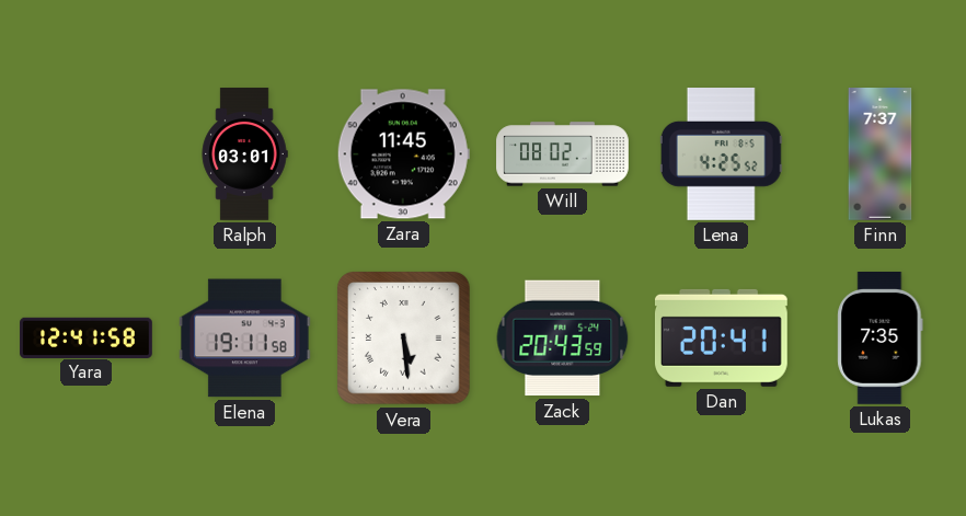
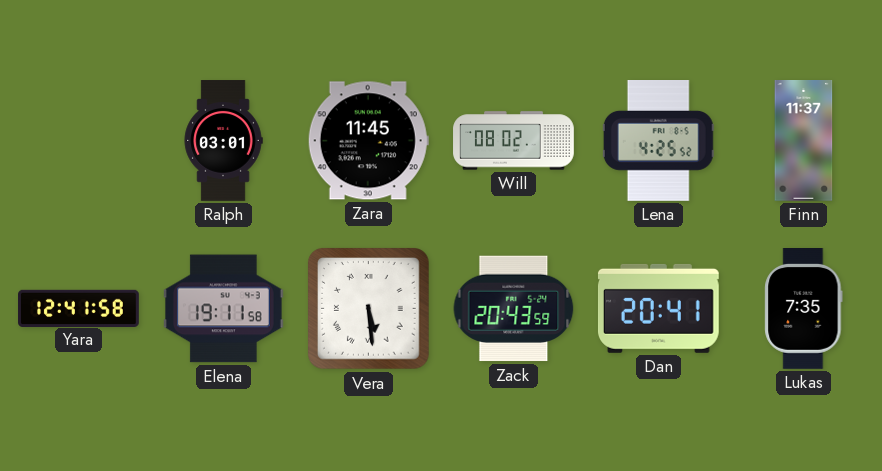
Finn: 7:37 -> 11:37
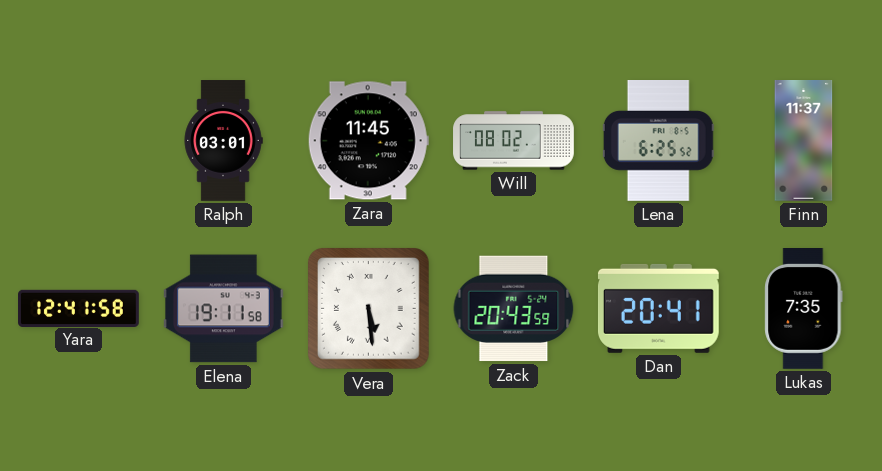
Lena: 4:25 -> 6:25
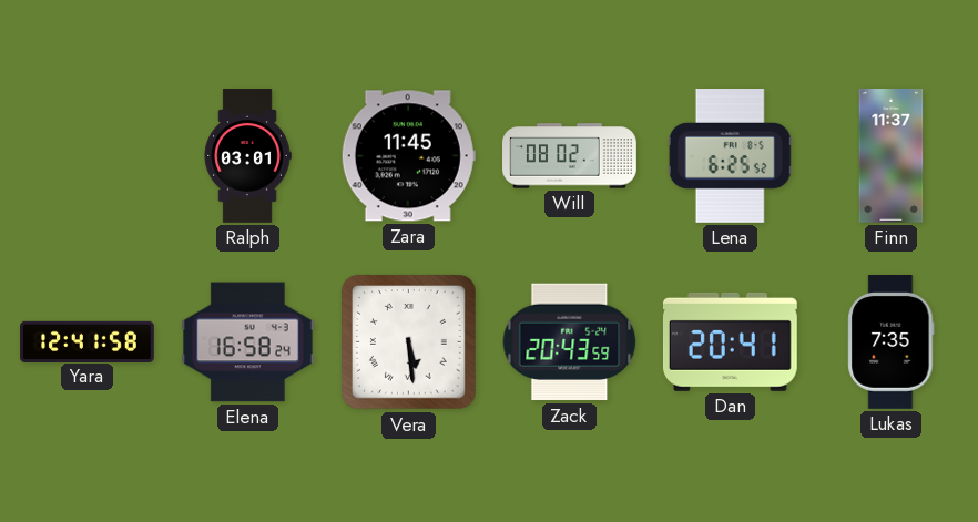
Elena: 19:11 -> 16:58
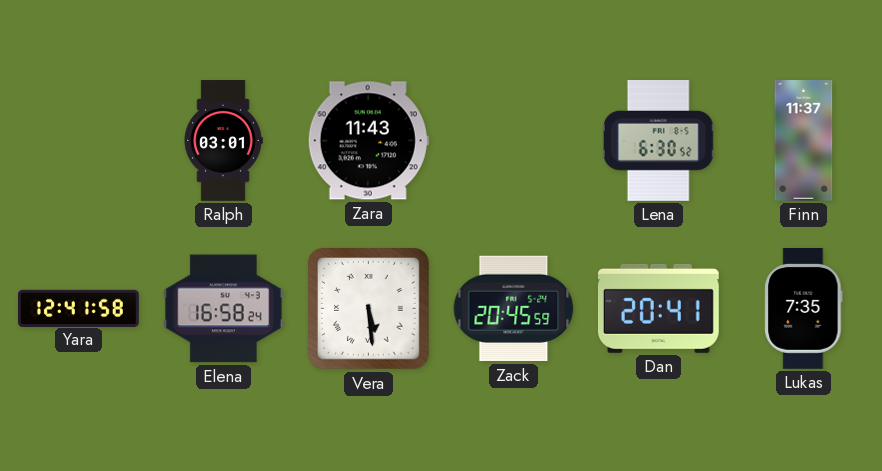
Zara: 11:45 -> 11:43
Will: 08:02 -> none
Lena: 6:25 -> 6:30
Zack: 20:43 -> 20:45
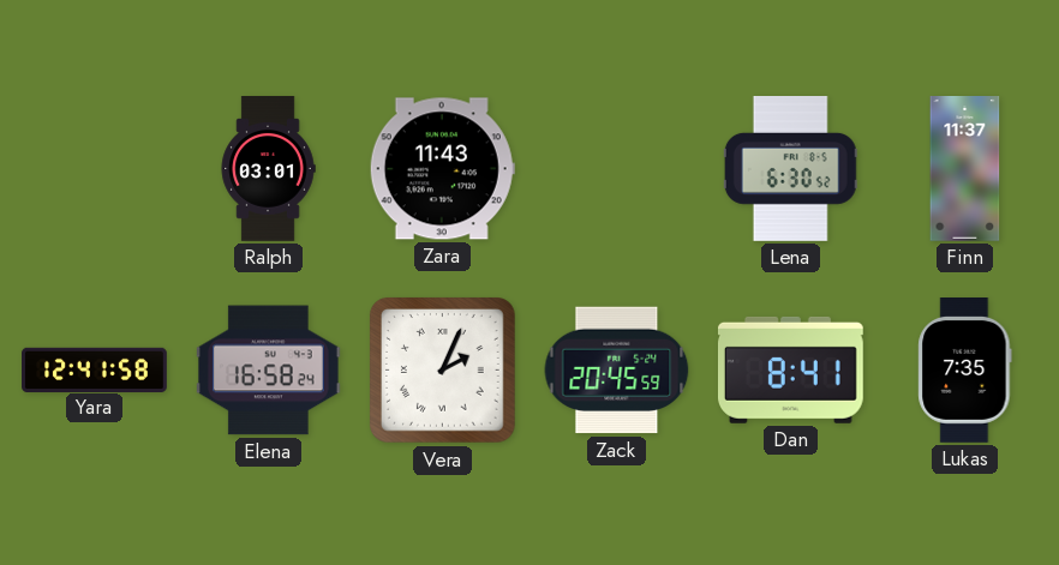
Vera: 5:29 -> 2:04
Dan: 20:41 -> 8:41
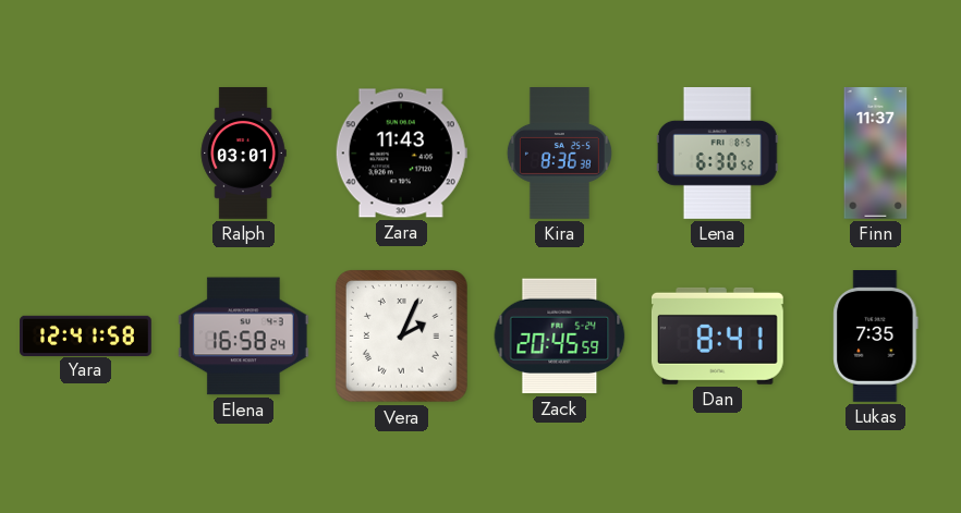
Kira: none -> 8:36
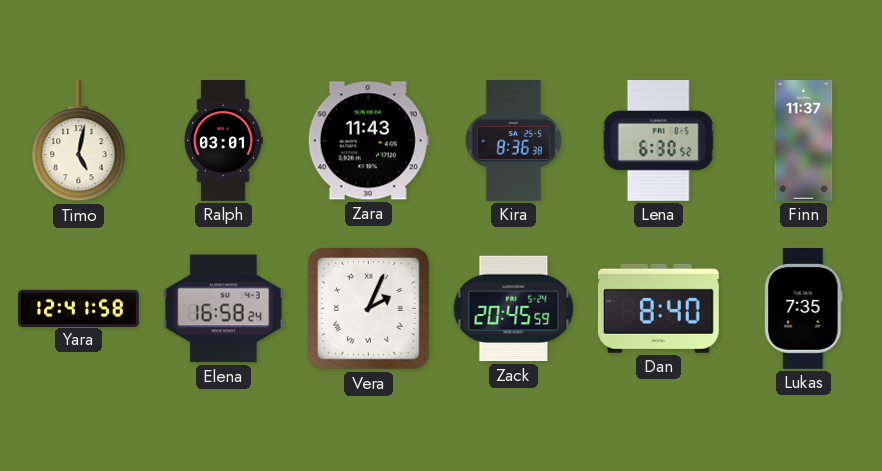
Timo: none -> 5:02
Dan: 8:41 -> 8:40
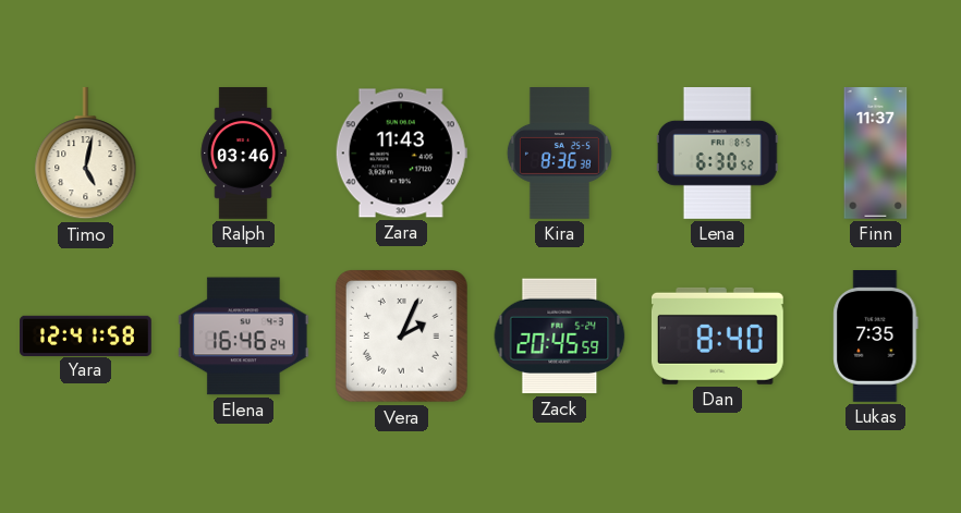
Ralph: 03:01 -> 03:46
Elena: 16:58 -> 16:46
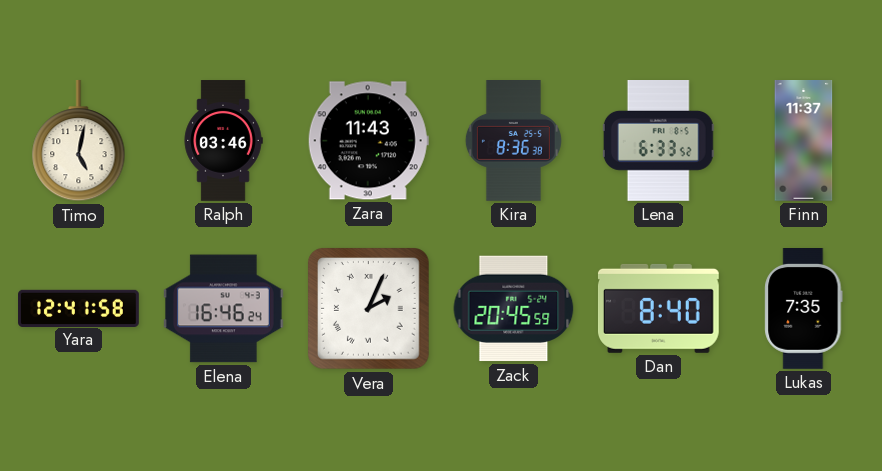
Lena: 6:30 -> 6:33
